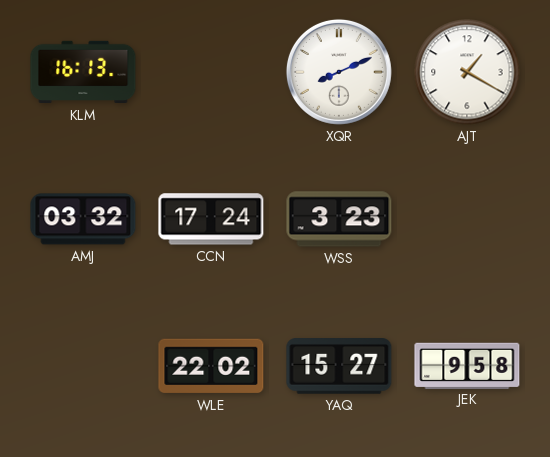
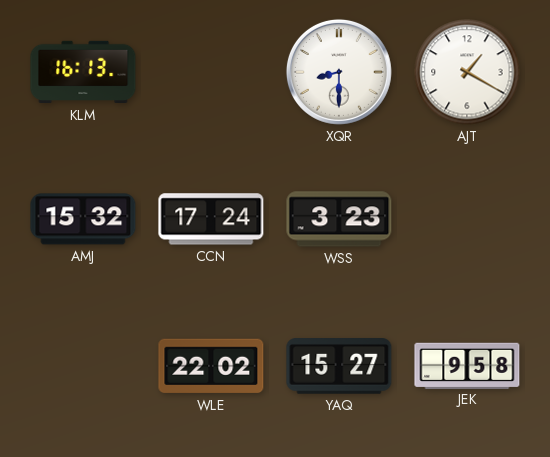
XQR: 8:11 -> 8:30
AMJ: 03:32 -> 15:32
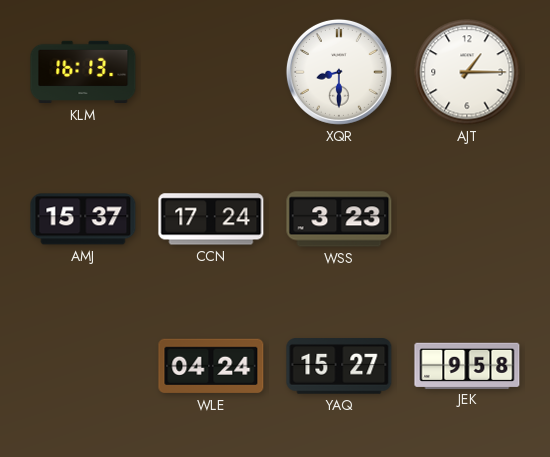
AJT: 1:20 -> 1:15
AMJ: 15:32 -> 15:37
WLE: 22:02 -> 04:24
